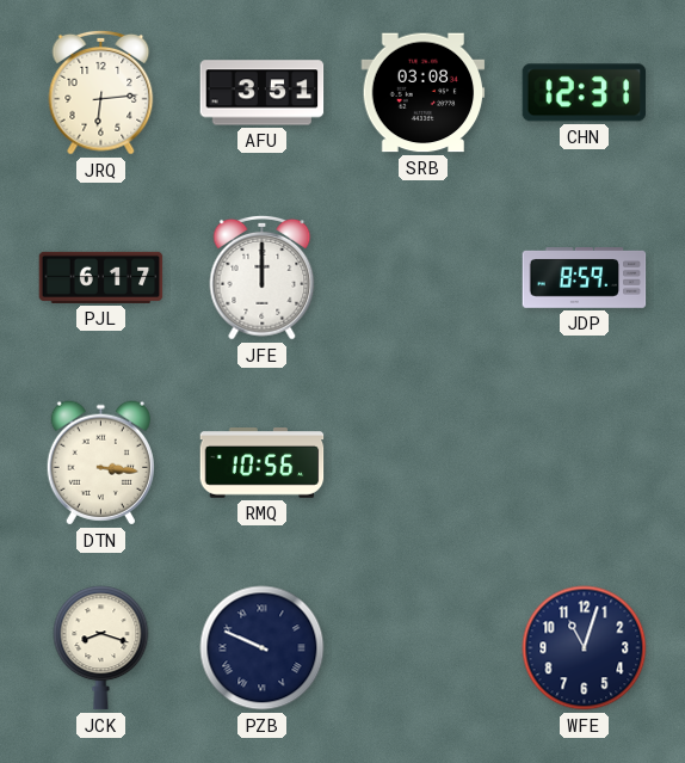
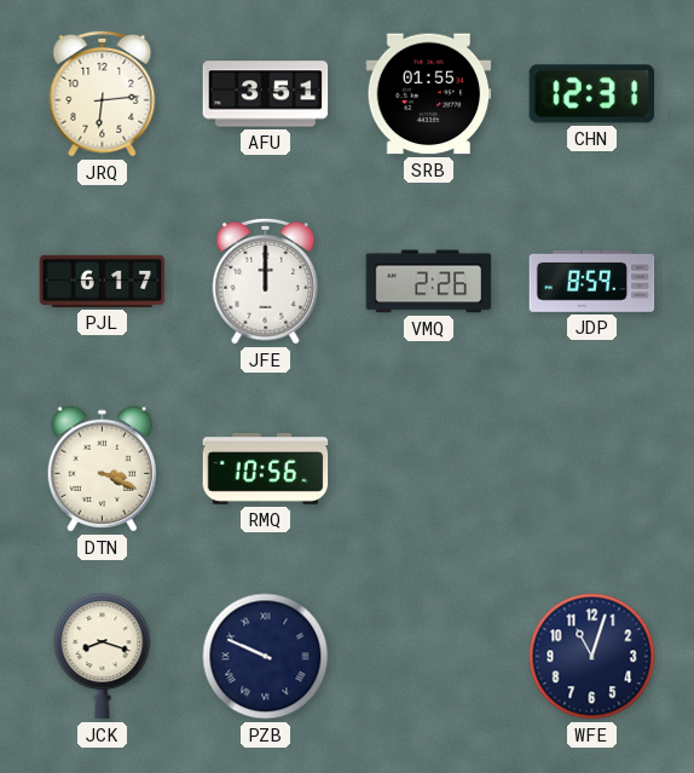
SRB: 03:08 -> 01:55
VMQ: none -> 2:26
DTN: 3:16 -> 3:19
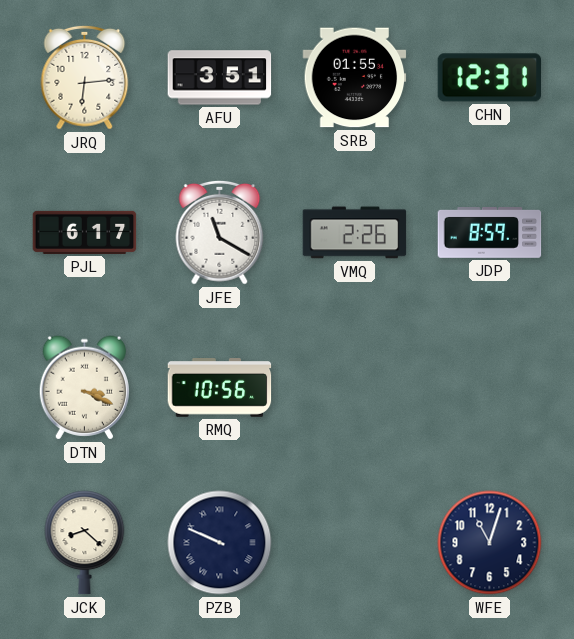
JFE: 12:00 -> 11:20
JCK: 8:18 -> 8:22
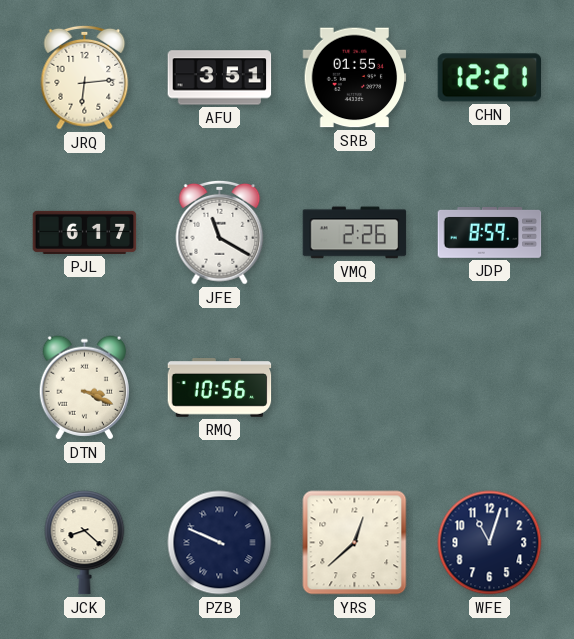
CHN: 12:31 -> 12:21
YRS: none -> 12:38
